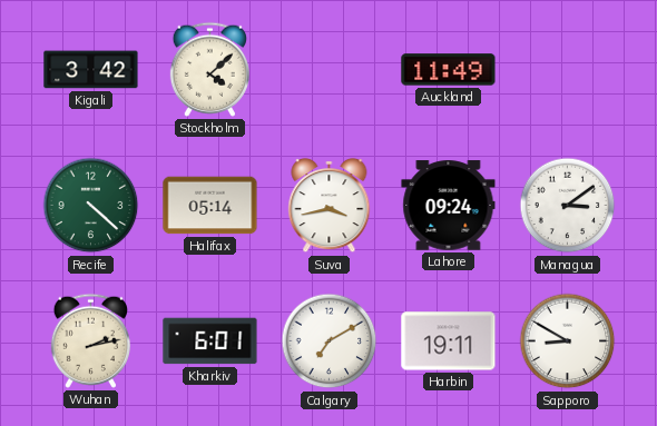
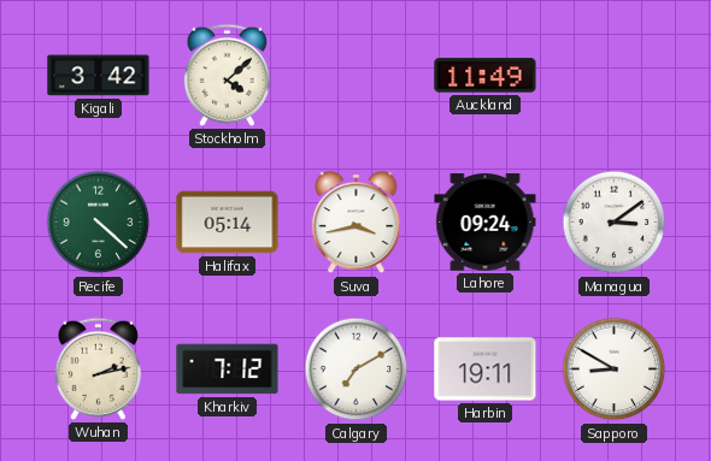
Kharkiv: 6:01 -> 7:12
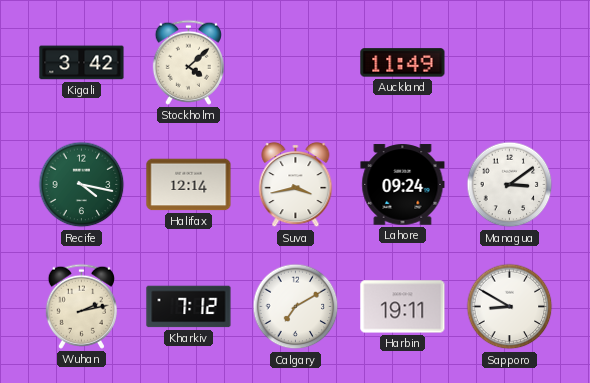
Recife: 4:22 -> 4:17
Halifax: 05:14 -> 12:14
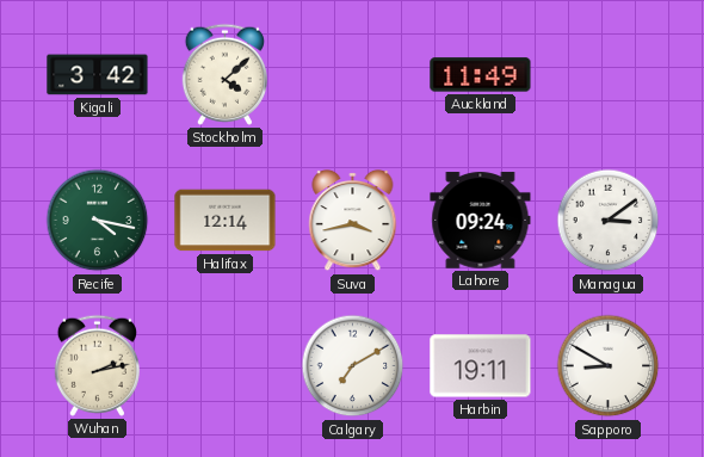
Kharkiv: 7:12 -> none
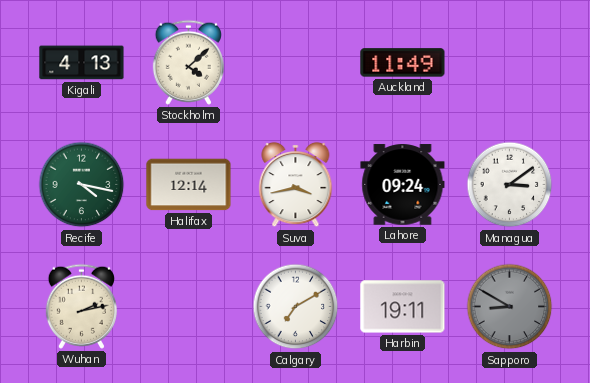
Kigali: 3:42 -> 4:13
Sapporo dial: white -> grey
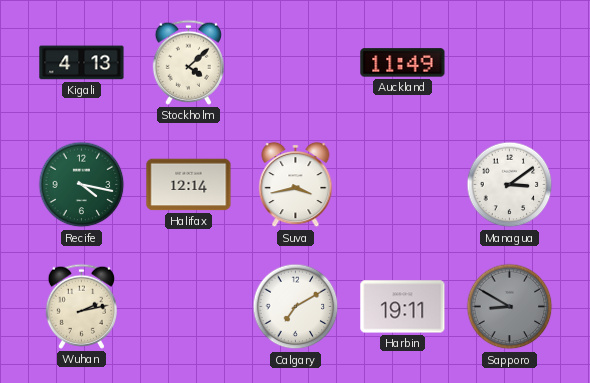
Lahore: 09:24 -> none
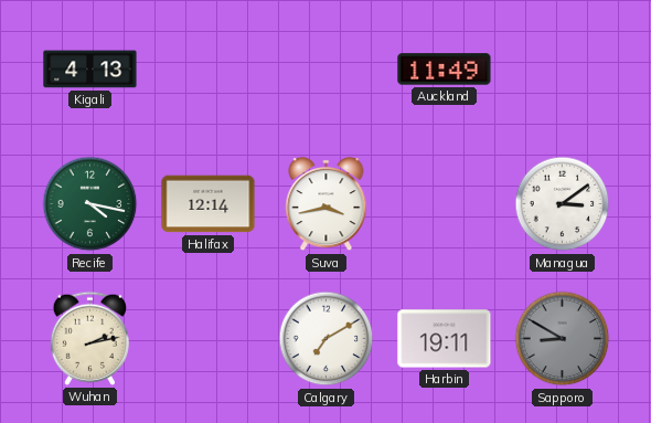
Stockholm: 4:08 -> none
